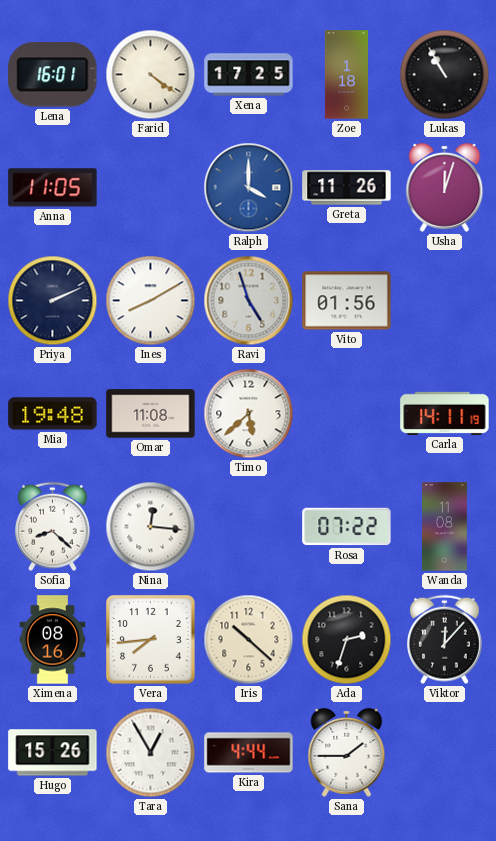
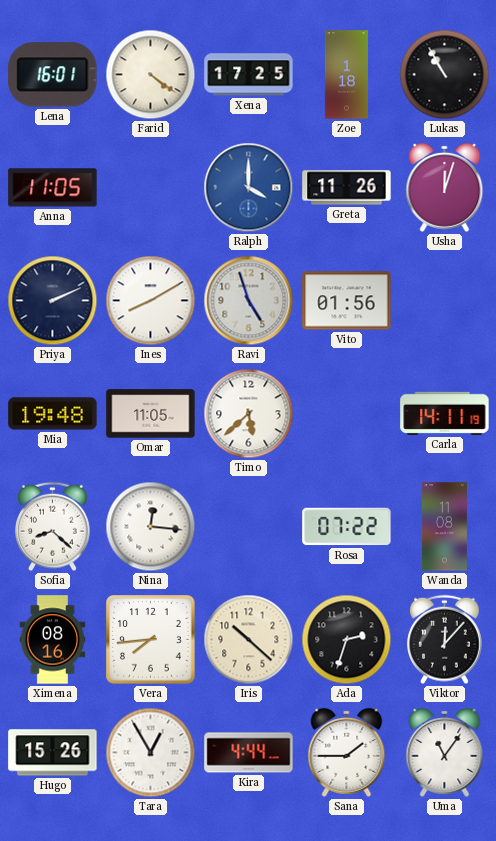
Omar: 11:08 -> 11:05
Uma: none -> 11:06
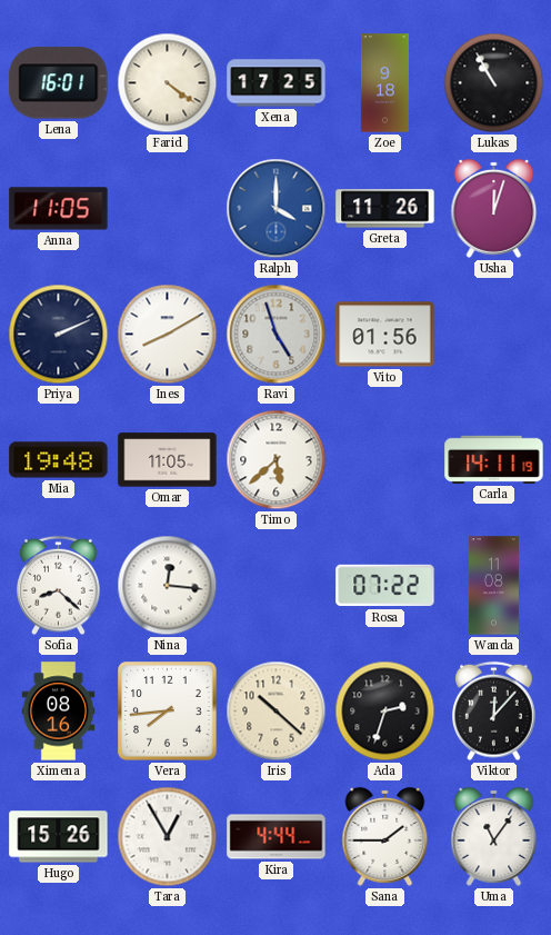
Zoe: 1:18 -> 9:18
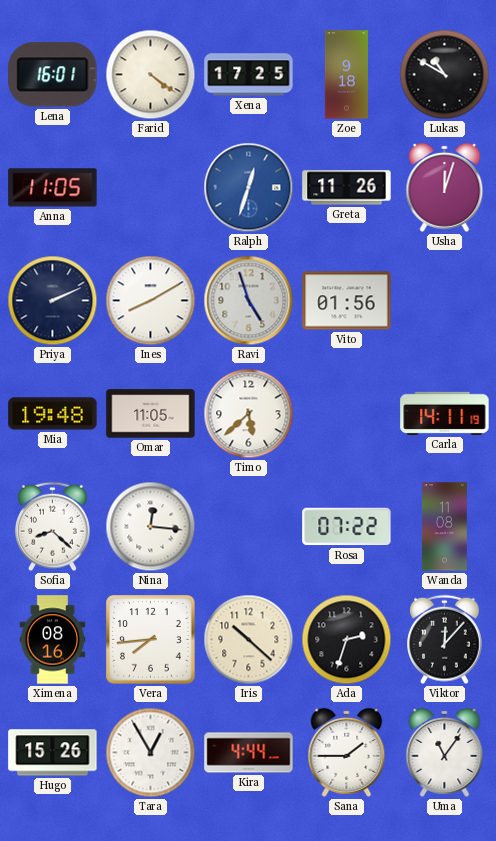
Lukas: 10:55 -> 10:50
Ralph: 4:00 -> 12:33
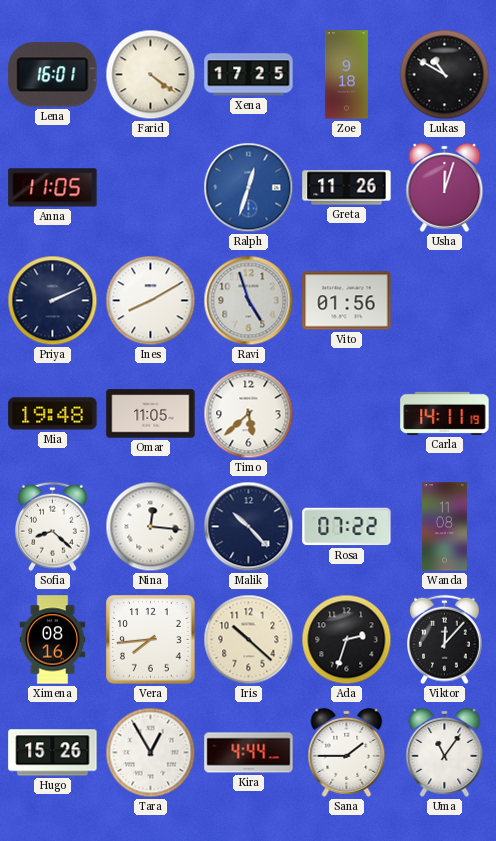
Malik: none -> 10:23
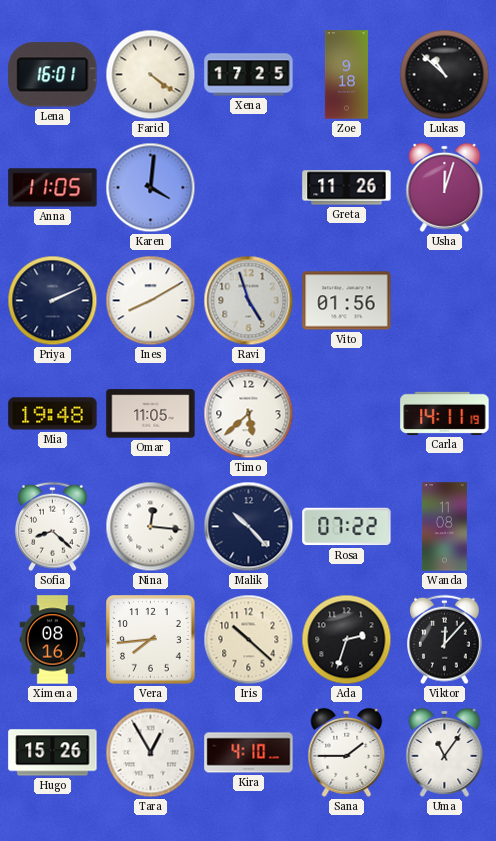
Lukas: 10:50 -> 10:52
Karen: none -> 4:01
Ralph: 12:33 -> none
Kira: 4:44 -> 4:10
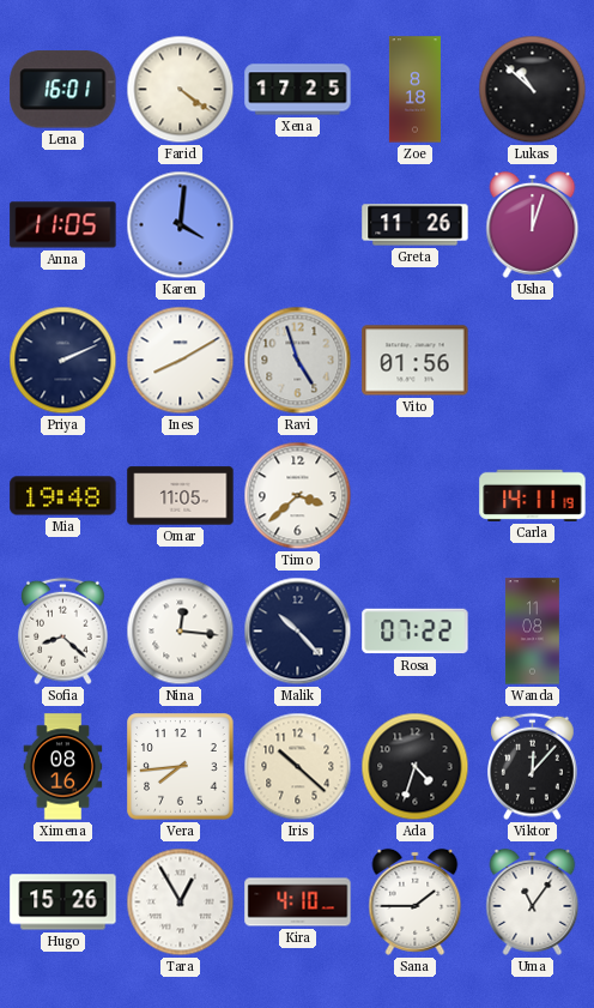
Zoe: 9:18 -> 8:18
Timo: 5:38 -> 3:38
Ada: 2:33 -> 4:33
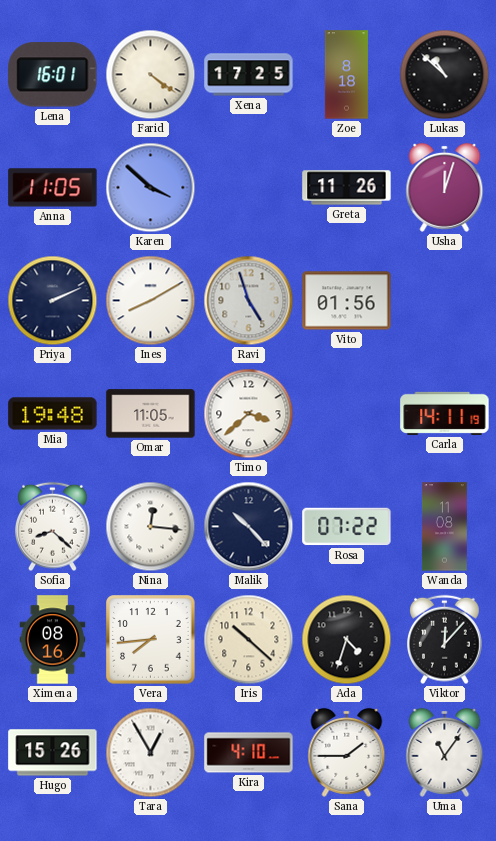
Karen: 4:01 -> 3:52
